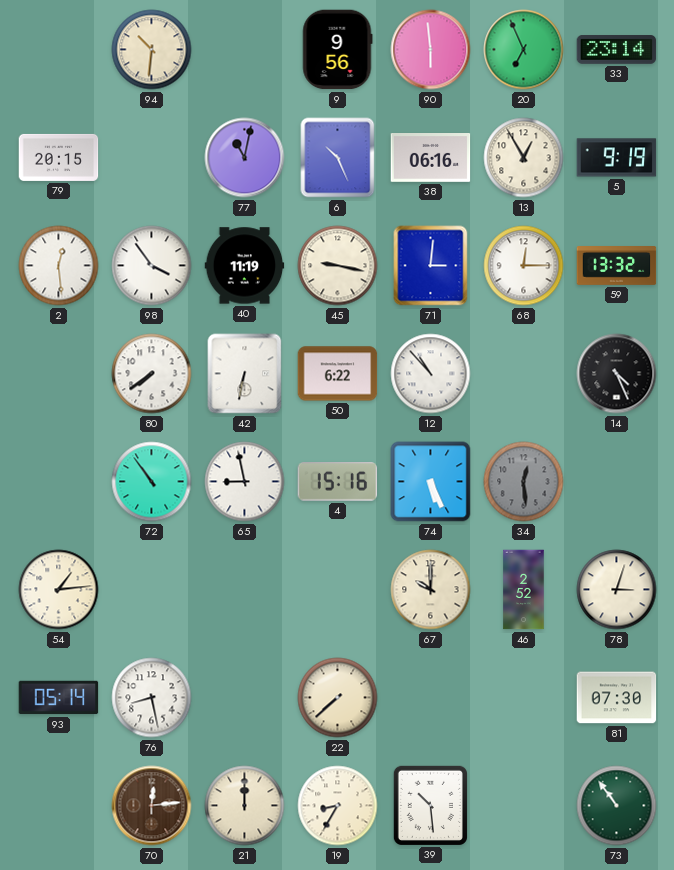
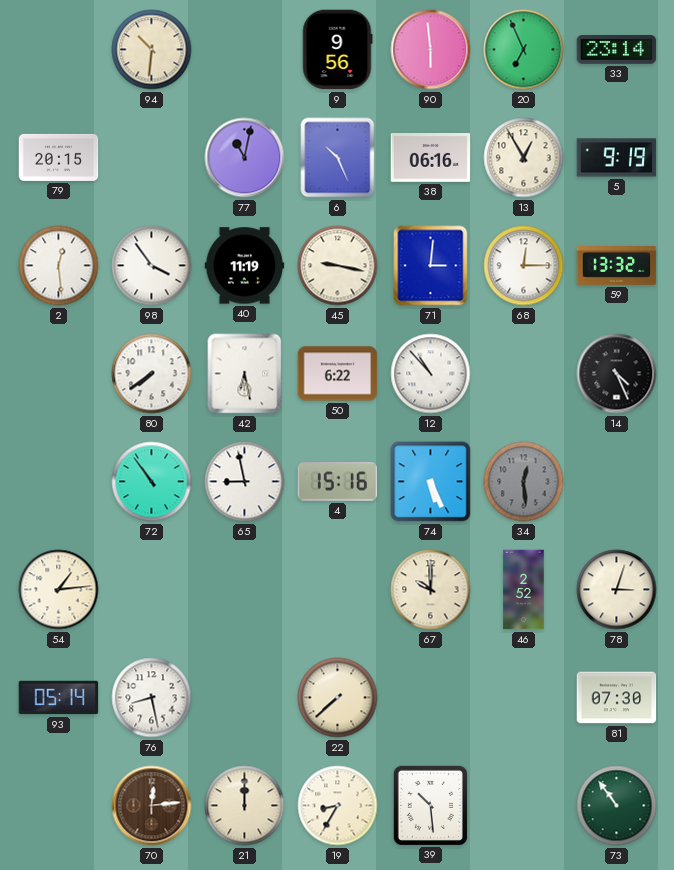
42: 6:32 -> 6:28
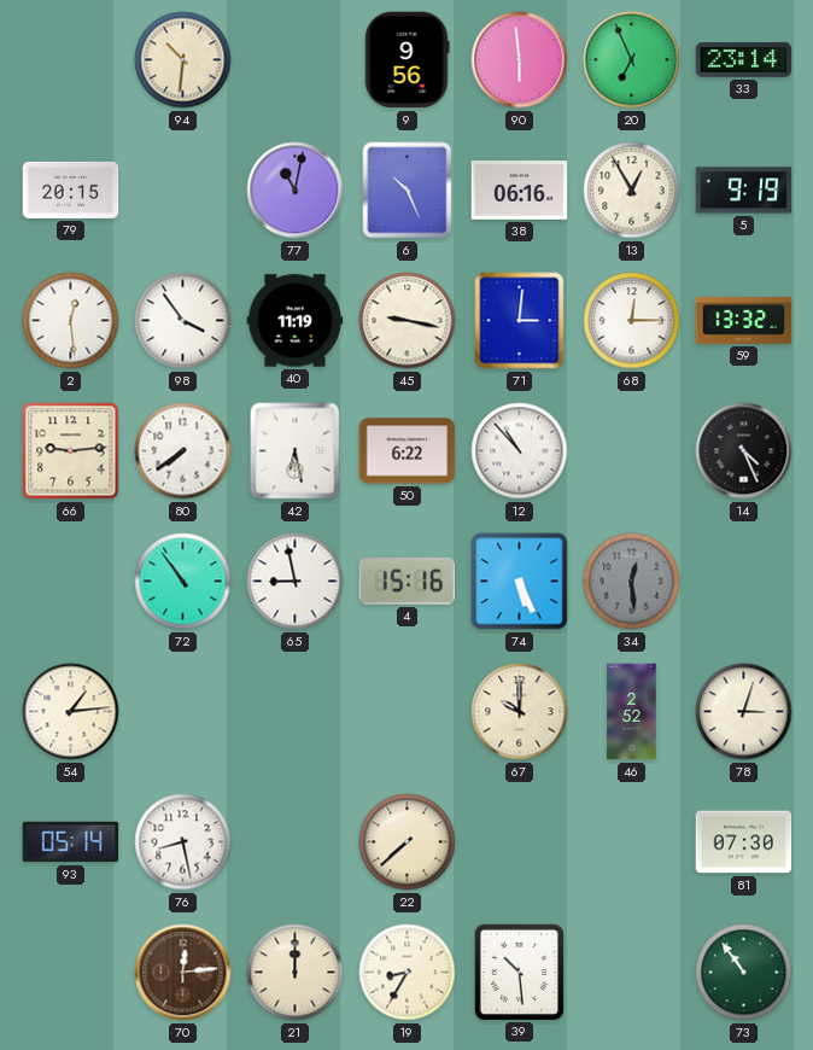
66: none -> 9:14
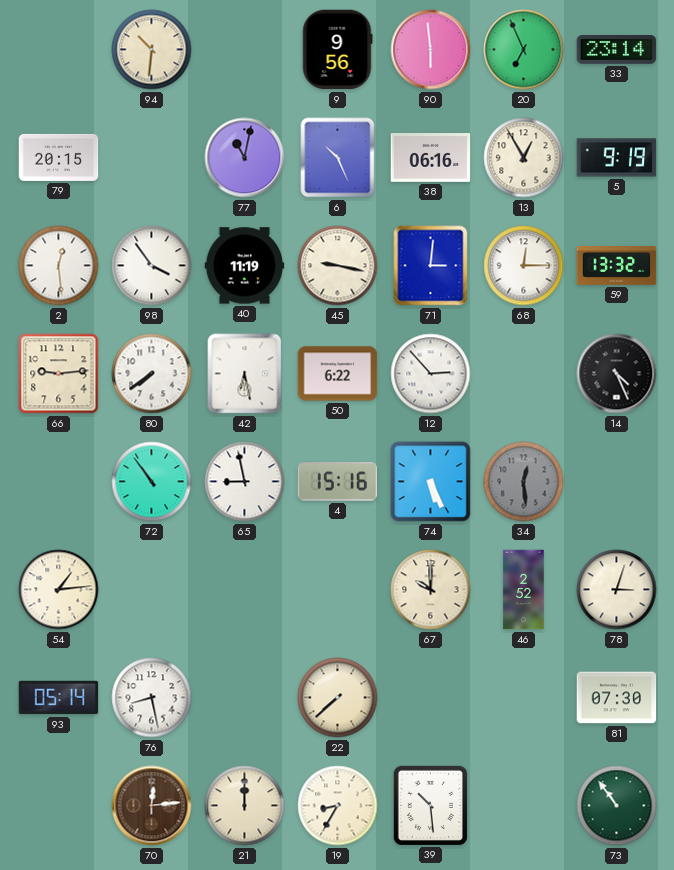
12: 10:53 -> 2:53
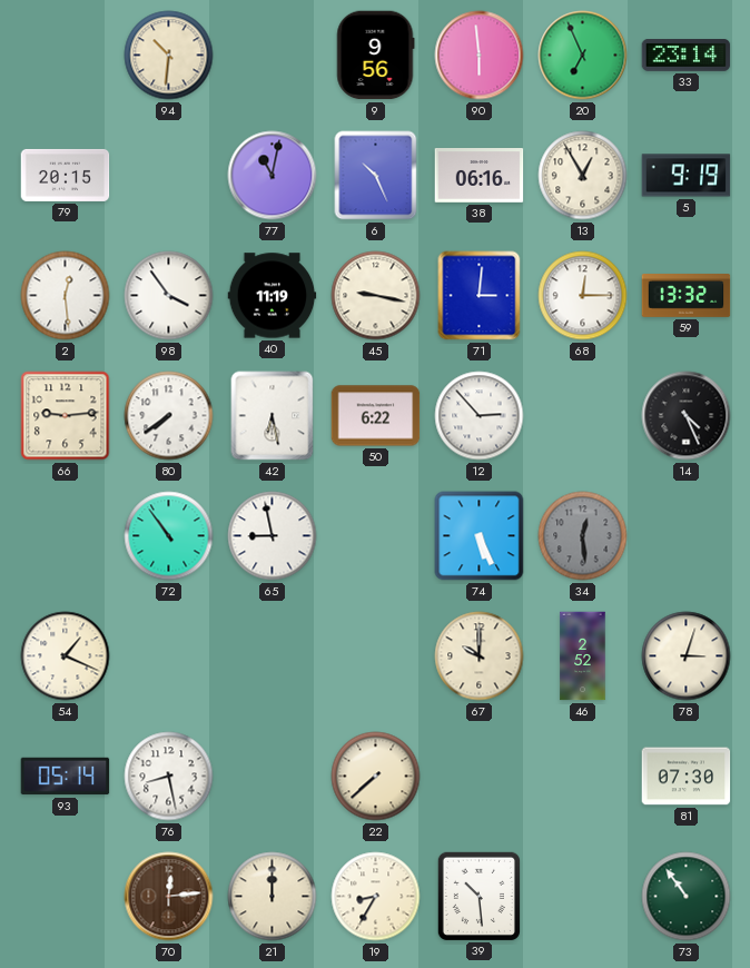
4: 15:16 -> none
54: 1:14 -> 1:19
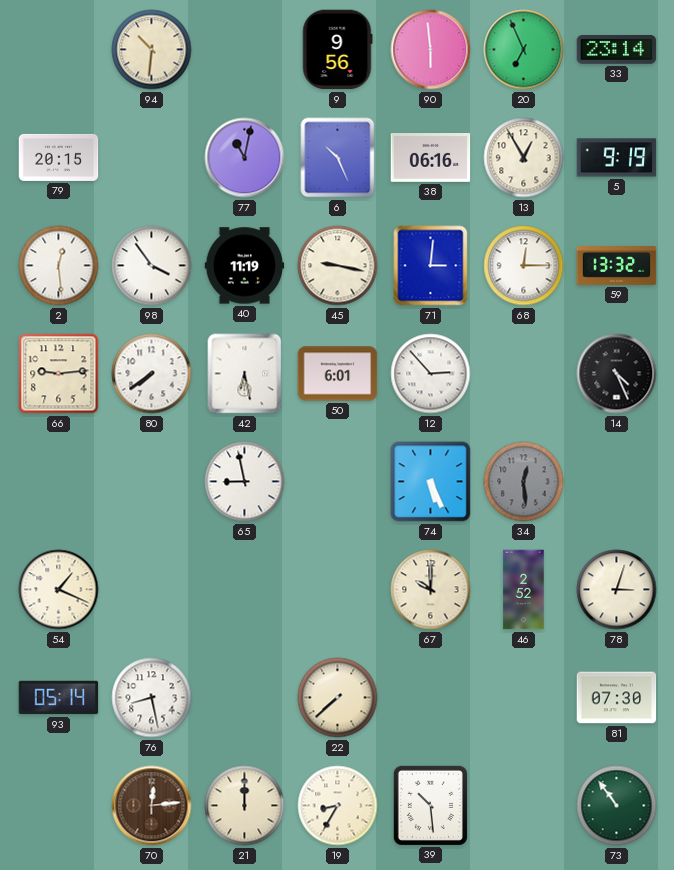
50: 6:22 -> 6:01
72: 10:54 -> none
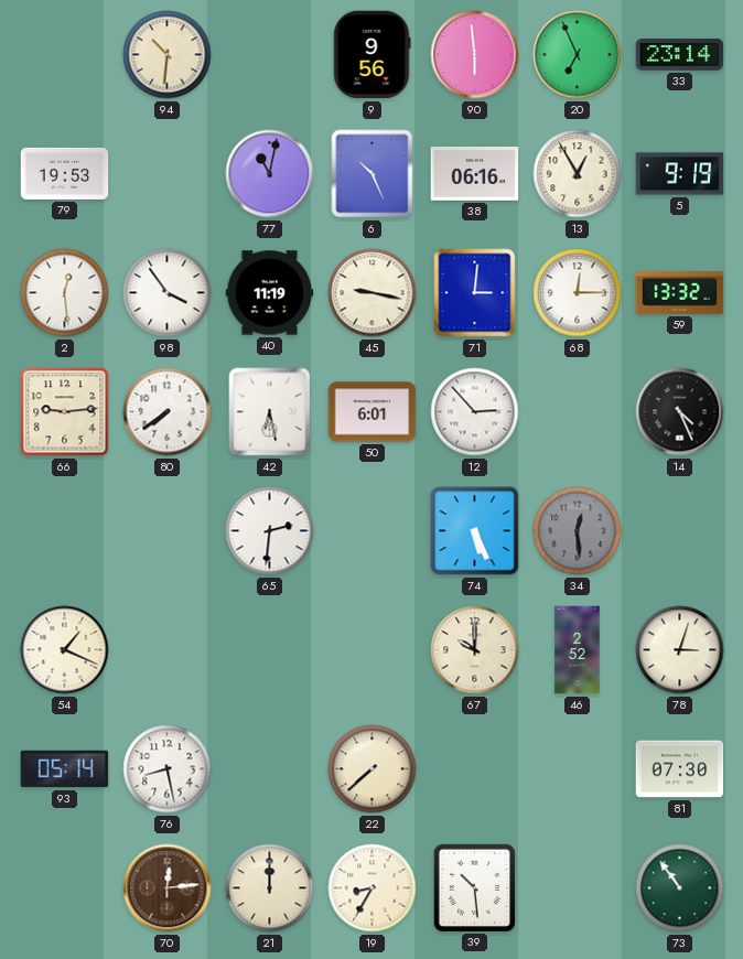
79: 20:15 -> 19:53
65: 8:58 -> 2:31
